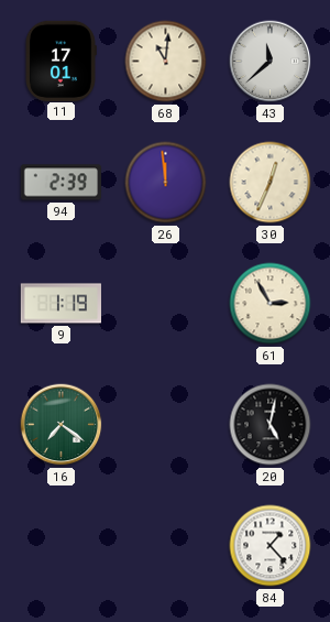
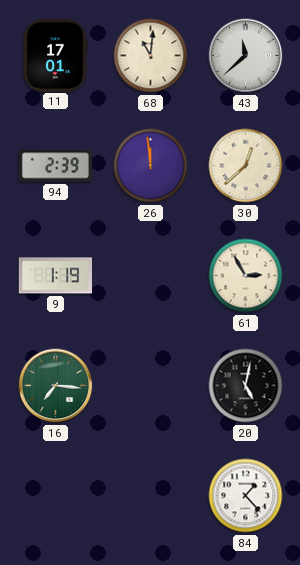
30: 12:34 -> 12:38
16: 7:21 -> 7:16
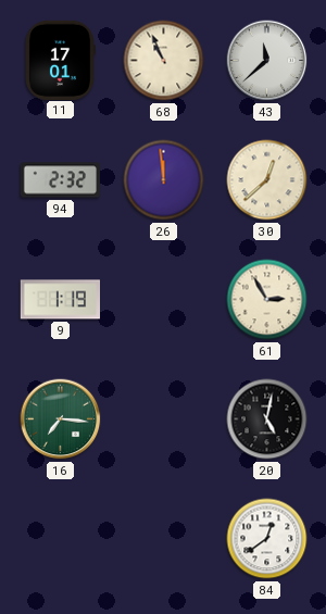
68: 11:01 -> 10:56
94: 2:39 -> 2:32
84: 1:23 -> 12:39
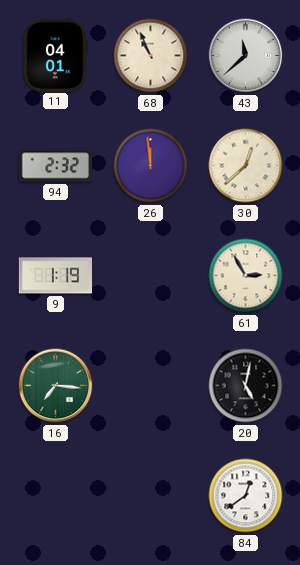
11: 17:01 -> 04:01
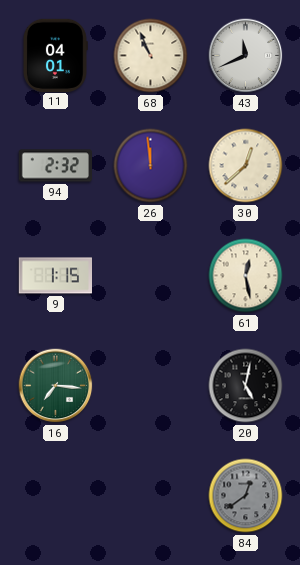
43: 11:38 -> 11:41
9: 1:19 -> 1:15
61: 2:55 -> 12:28
84 dial: white -> grey
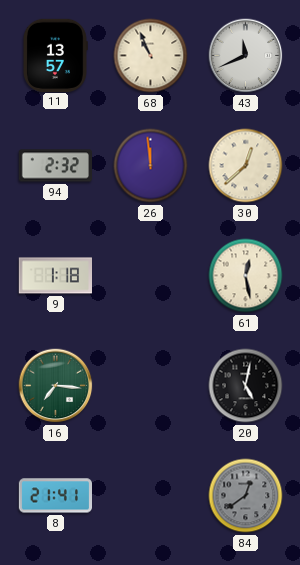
11: 04:01 -> 13:57
9: 1:15 -> 1:18
8: none -> 21:41
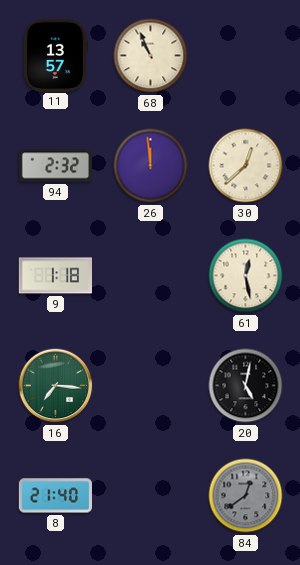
43: 11:41 -> none
8: 21:41 -> 21:40
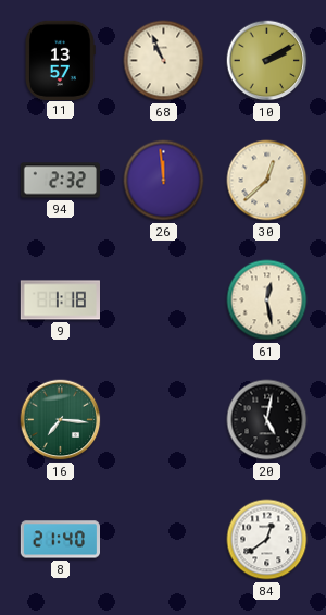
10: none -> 2:10
84 dial: grey -> white
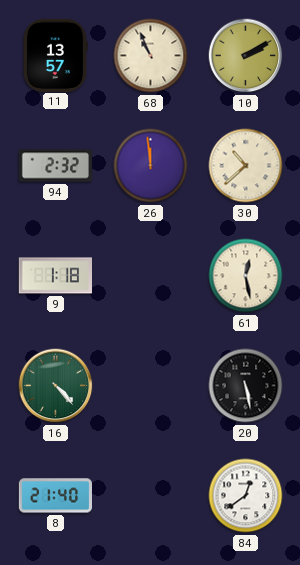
30: 12:38 -> 10:38
16: 7:16 -> 4:23
20: 5:02 -> 5:28
